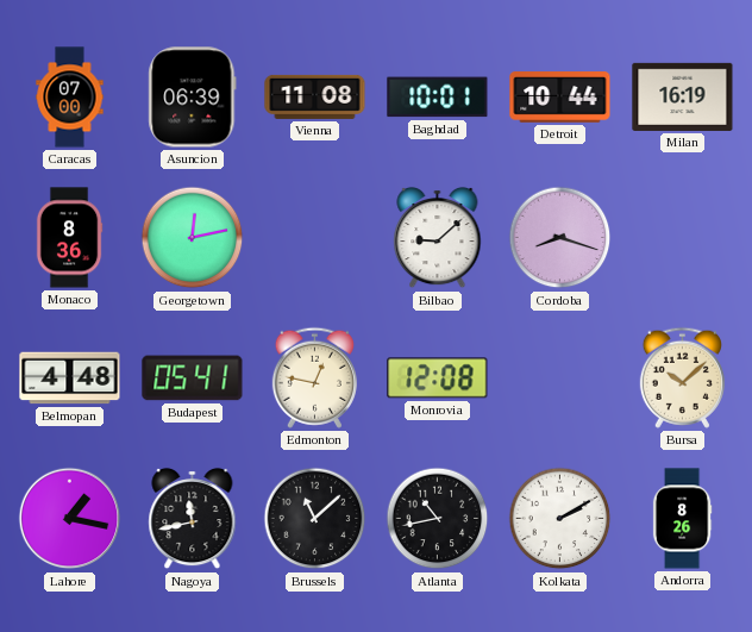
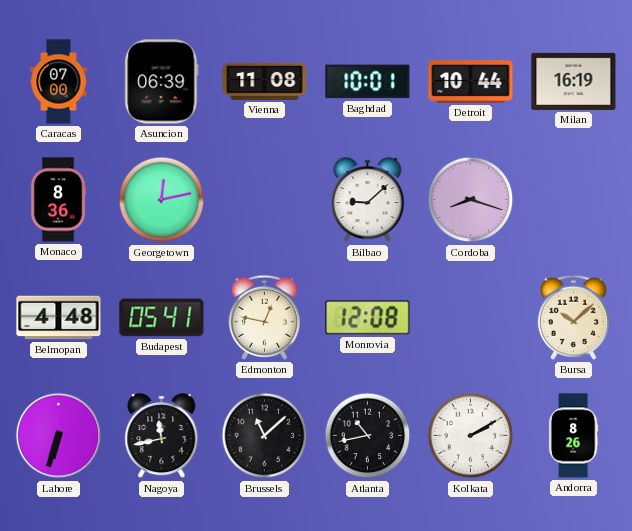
Lahore: 1:17 -> 6:33
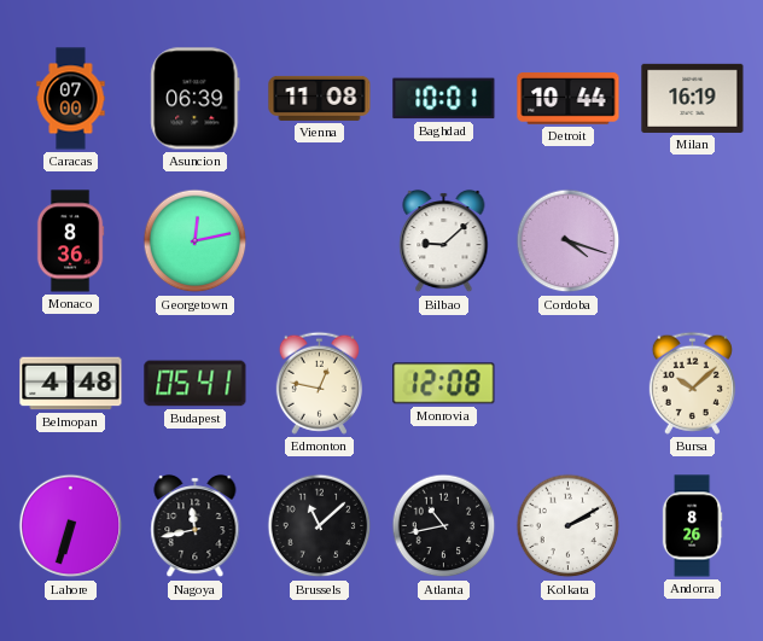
Cordoba: 8:18 -> 4:18
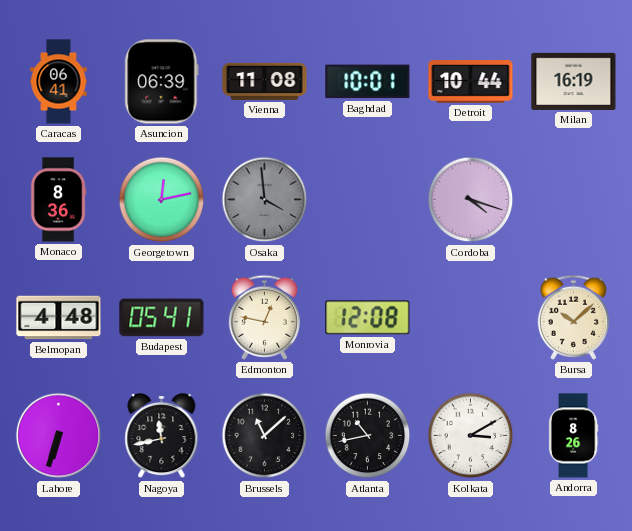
Caracas: 07:00 -> 06:41
Osaka: none -> 3:59
Bilbao: 9:08 -> none
Kolkata: 2:10 -> 3:10
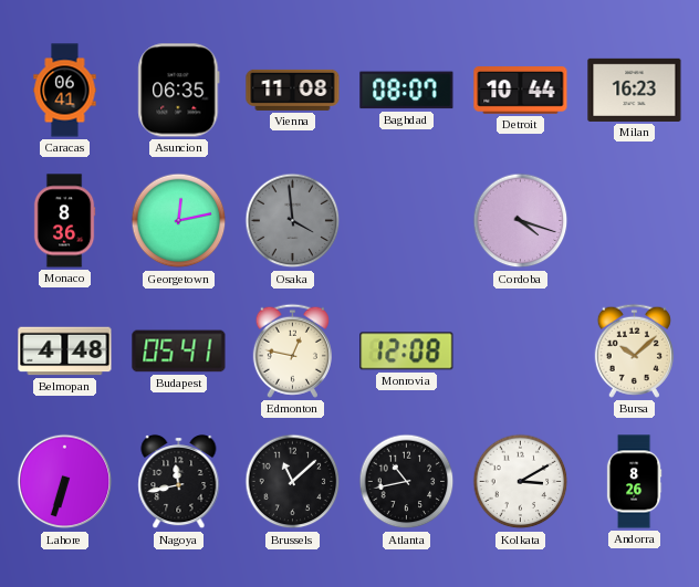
Asuncion: 06:39 -> 06:35
Baghdad: 10:01 -> 08:07
Milan: 16:19 -> 16:23
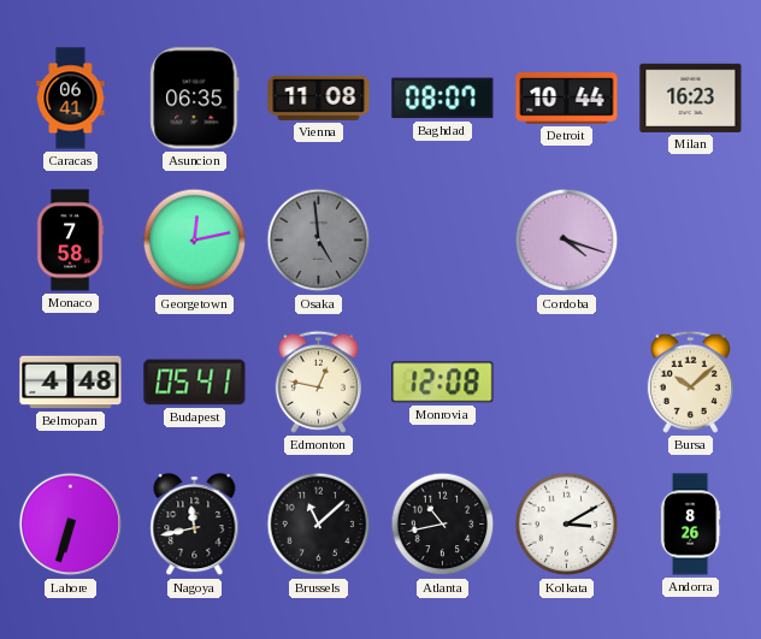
Monaco: 8:36 -> 7:58
Osaka: 3:59 -> 4:59
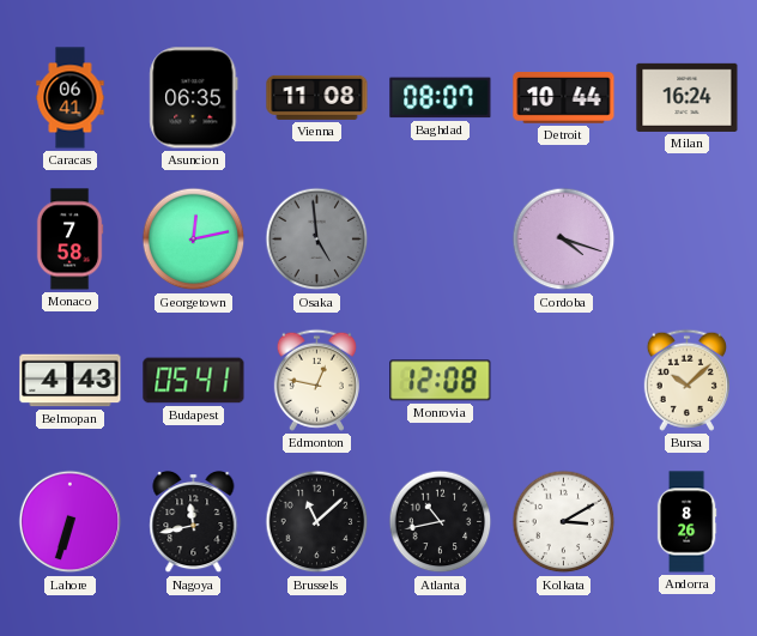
Milan: 16:23 -> 16:24
Belmopan: 4:48 -> 4:43
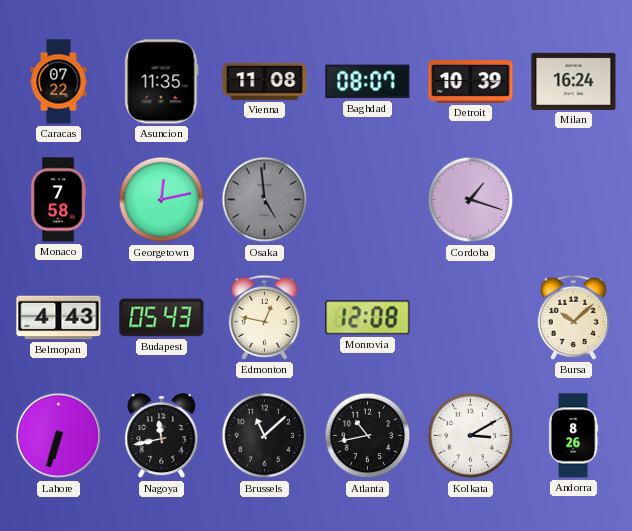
Caracas: 06:41 -> 07:22
Asuncion: 06:35 -> 11:35
Detroit: 10:44 -> 10:39
Cordoba: 4:18 -> 1:18
Budapest: 05:41 -> 05:43
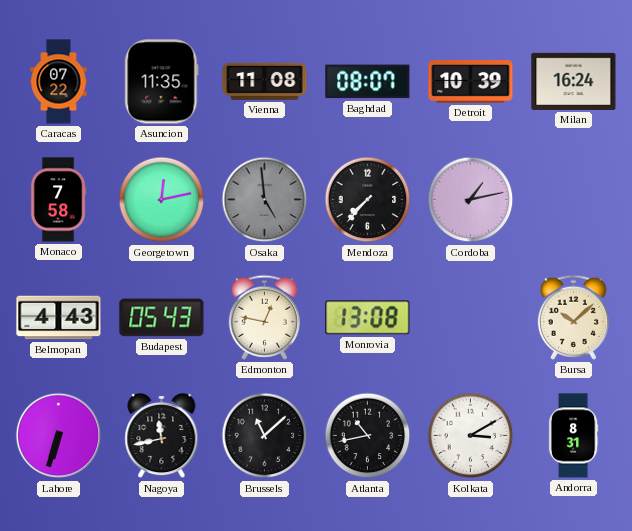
Mendoza: none -> 7:37
Cordoba: 1:18 -> 1:13
Monrovia: 12:08 -> 13:08
Andorra: 8:26 -> 8:31
